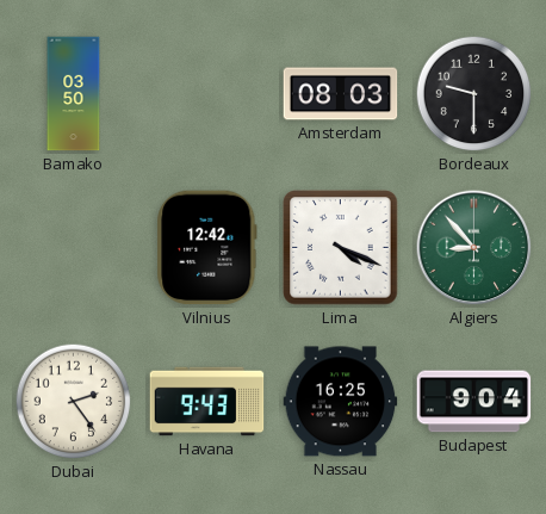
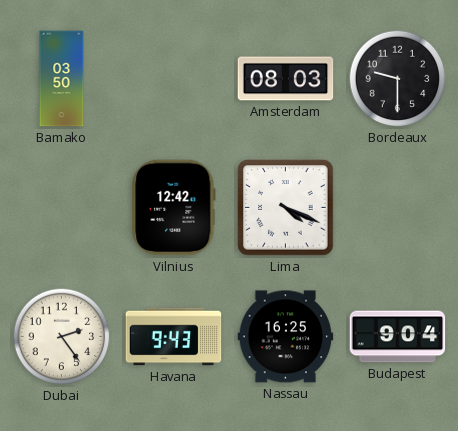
Algiers: 8:53 -> none
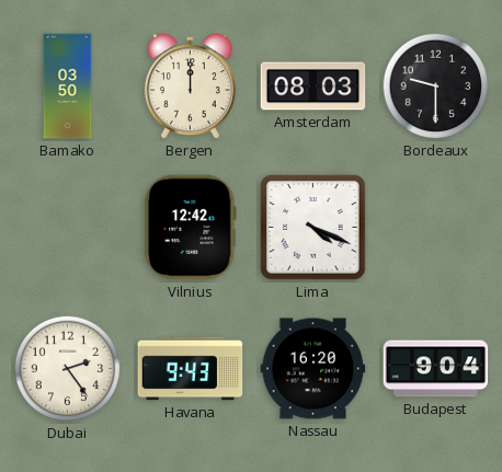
Bergen: none -> 12:00
Nassau: 16:25 -> 16:20
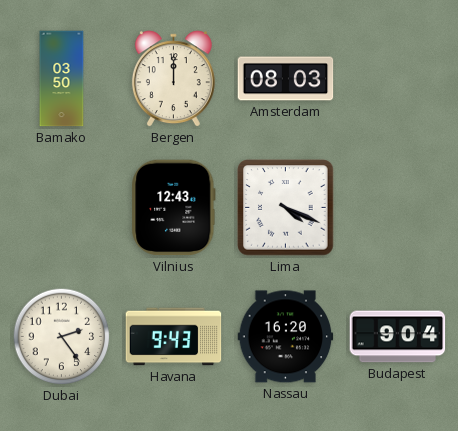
Bordeaux: 9:30 -> none
Vilnius: 12:42 -> 12:43
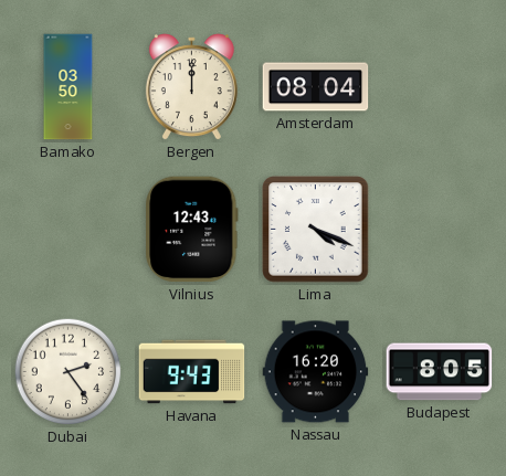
Amsterdam: 08:03 -> 08:04
Budapest: 9:04 -> 8:05
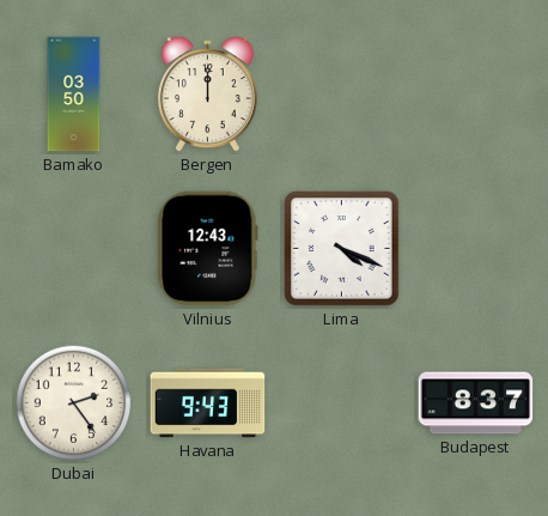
Amsterdam: 08:04 -> none
Nassau: 16:20 -> none
Budapest: 8:05 -> 8:37
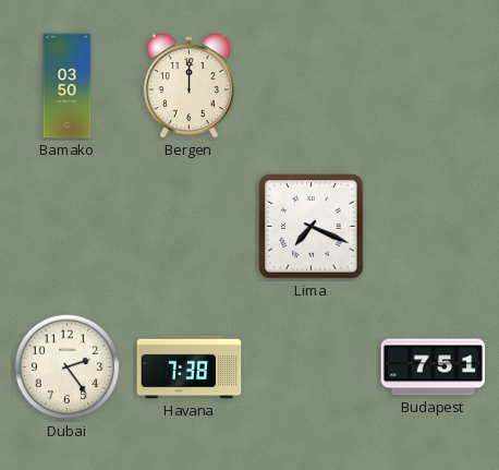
Vilnius: 12:43 -> none
Lima: 4:19 -> 7:19
Havana: 9:43 -> 7:38
Budapest: 8:37 -> 7:51
